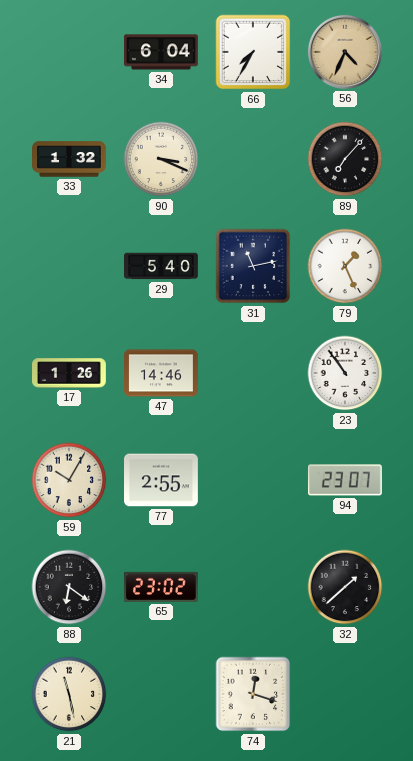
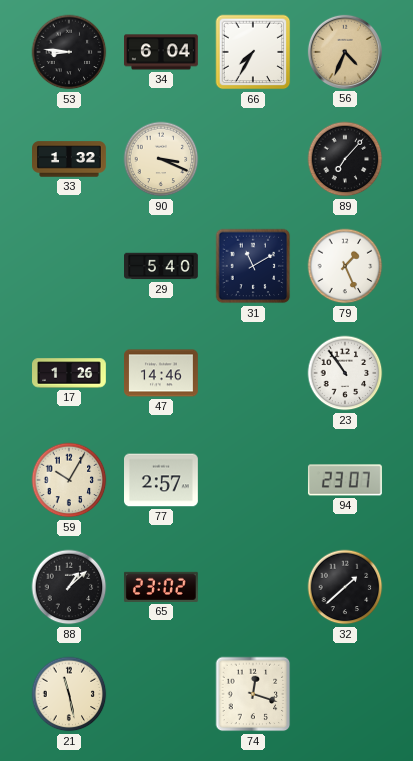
53: none -> 8:46
31: 11:13 -> 11:10
77: 2:55 -> 2:57
88: 6:21 -> 1:08
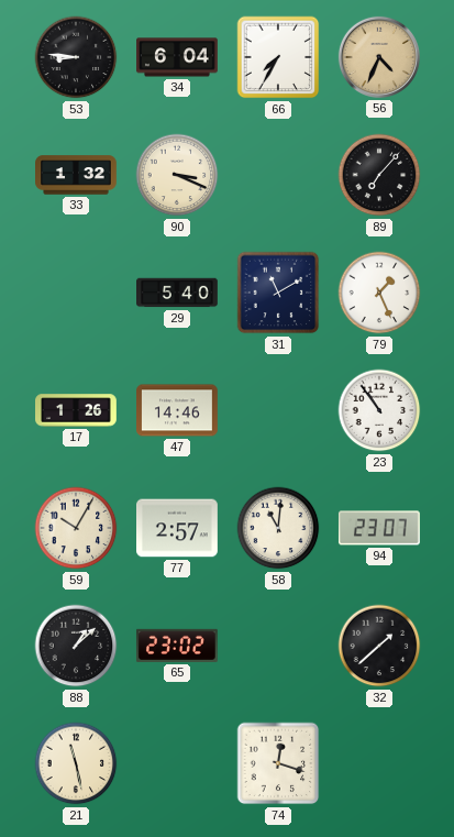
58: none -> 11:01
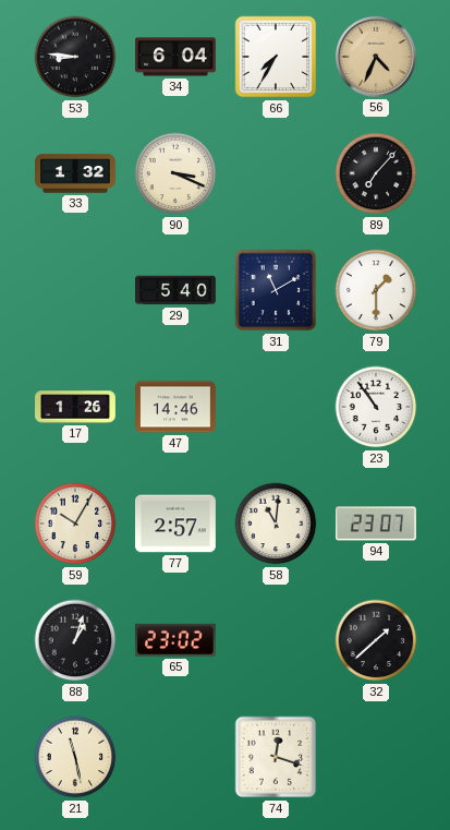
79: 1:26 -> 1:30
88: 1:08 -> 1:03
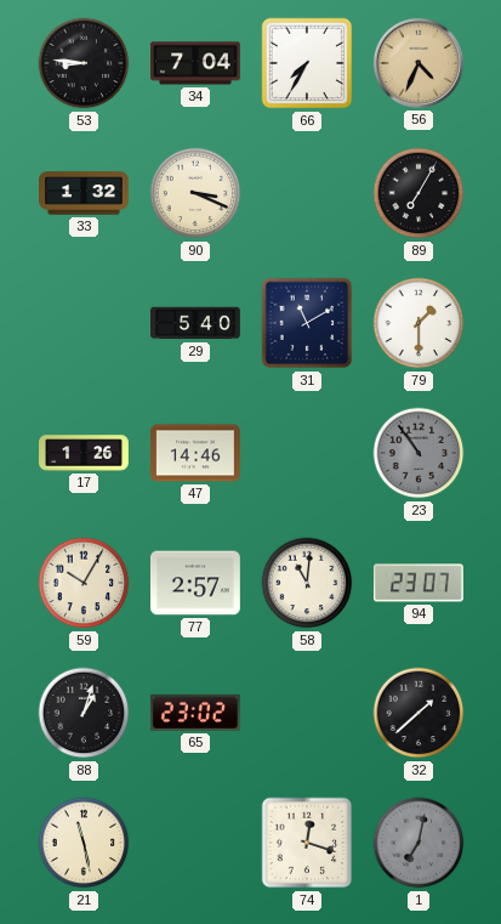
34: 6:04 -> 7:04
89: 7:07 -> 7:05
23 dial: white -> grey
1: none -> 7:02
